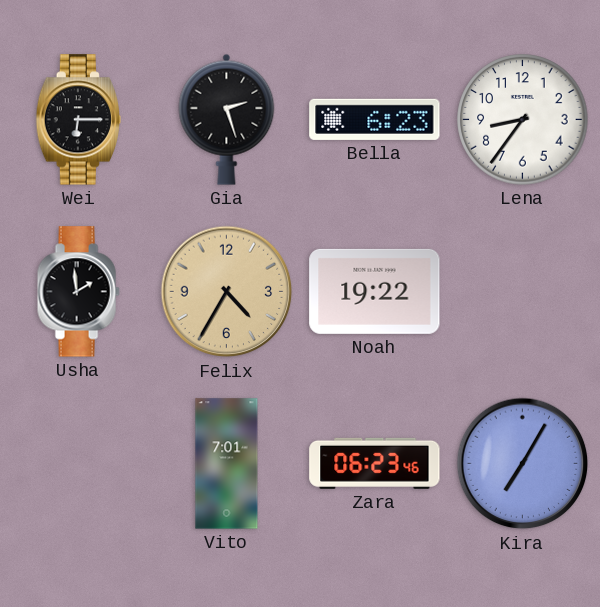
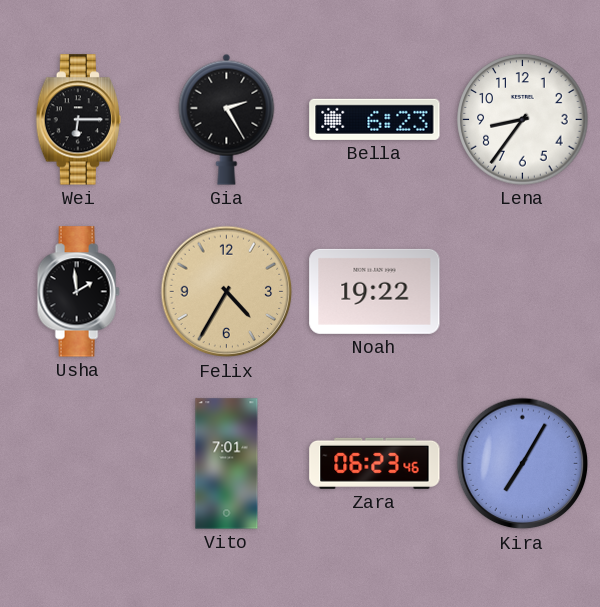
Gia: 2:27 -> 2:25
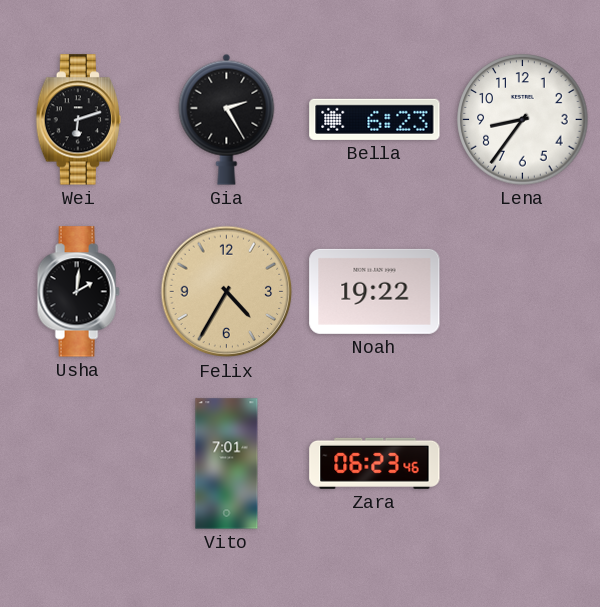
Wei: 6:15 -> 6:12
Usha: 1:59 -> 2:01
Kira: 7:05 -> none
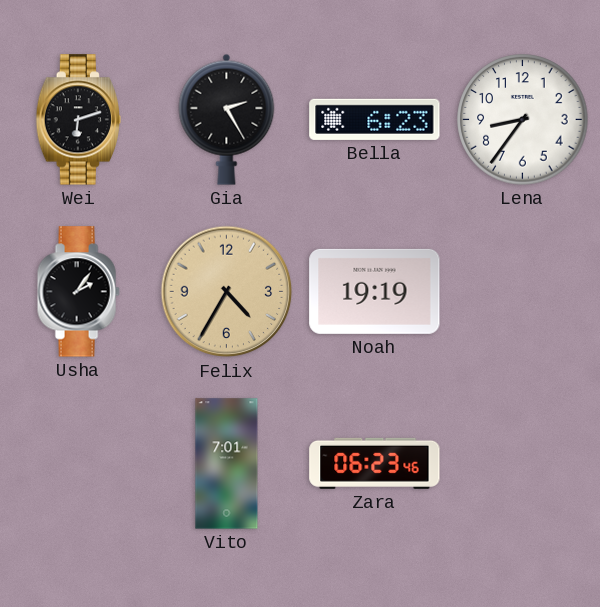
Usha: 2:01 -> 2:06
Noah: 19:22 -> 19:19
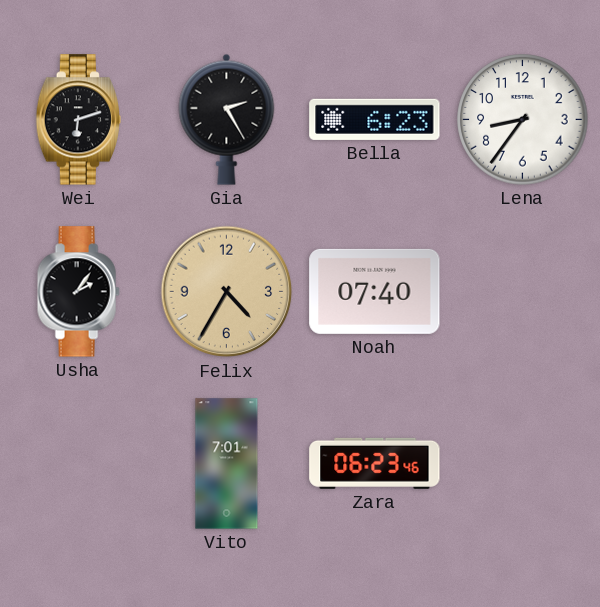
Noah: 19:19 -> 07:40
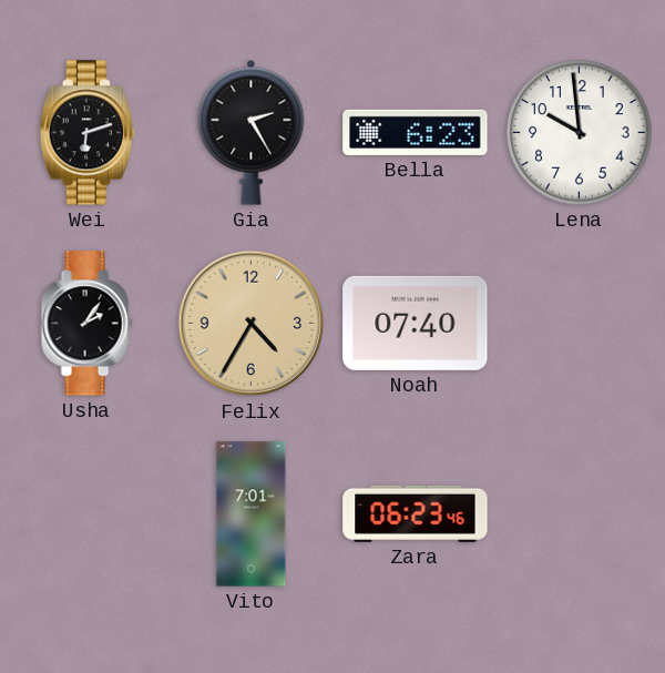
Lena: 8:36 -> 9:59
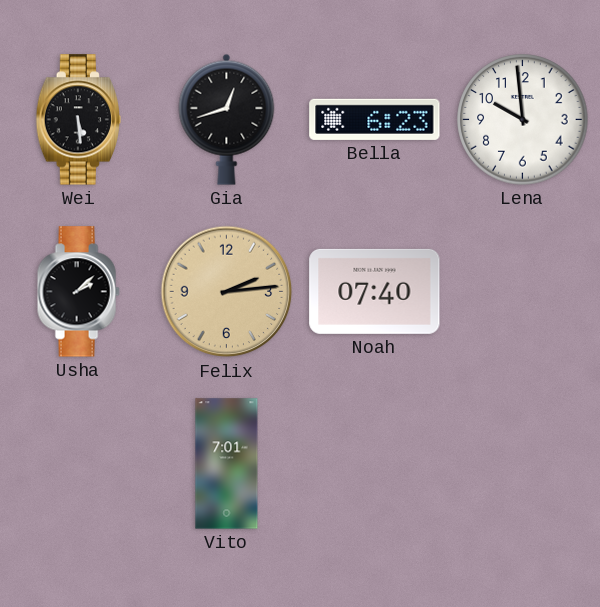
Wei: 6:12 -> 5:29
Gia: 2:25 -> 12:42
Usha: 2:06 -> 2:08
Felix: 4:35 -> 2:14
Zara: 06:23 -> none
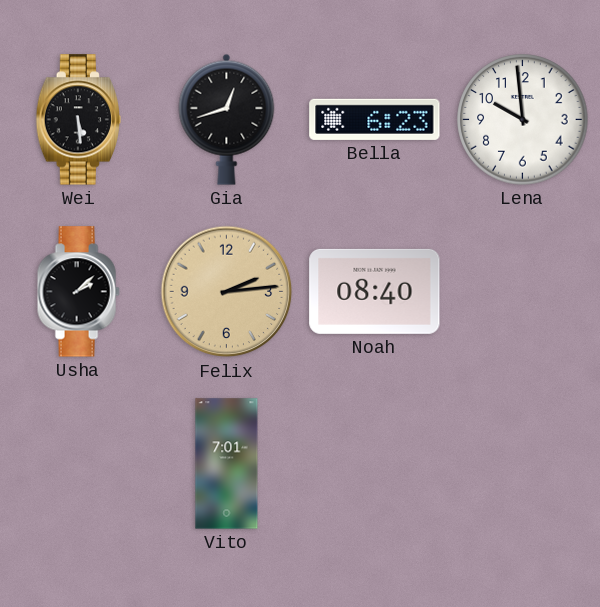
Noah: 07:40 -> 08:40
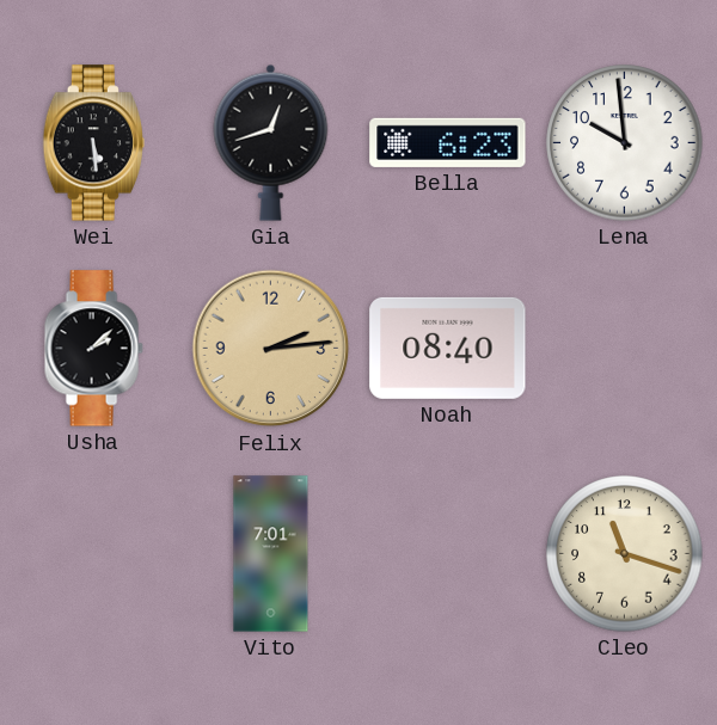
Cleo: none -> 11:18
